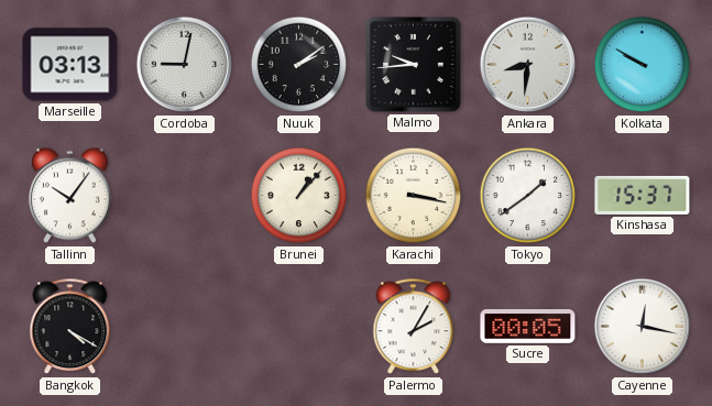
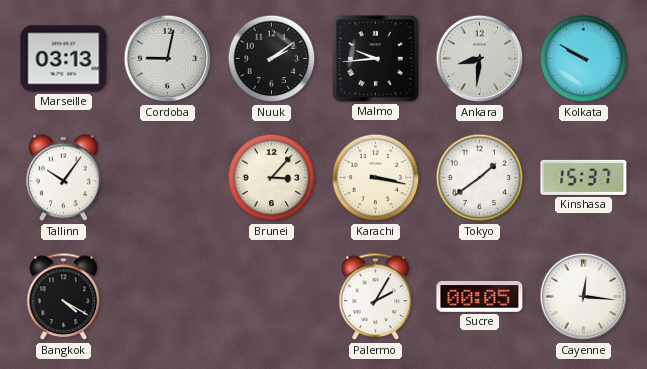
Brunei: 1:07 -> 3:07
Cayenne: 12:17 -> 12:16
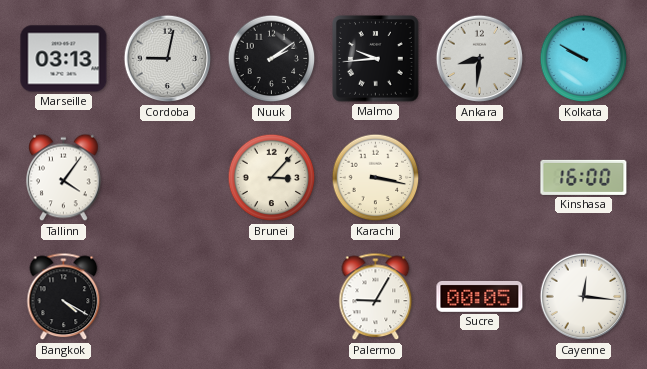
Tallinn: 10:06 -> 4:06
Tokyo: 1:39 -> none
Kinshasa: 15:37 -> 16:00
Palermo: 2:05 -> 9:05
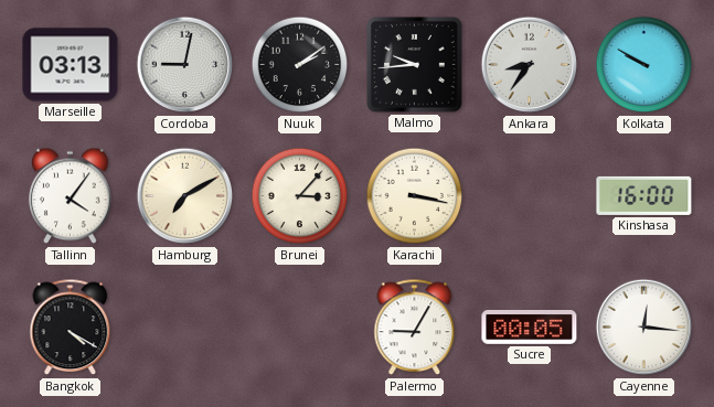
Ankara: 8:31 -> 8:36
Hamburg: none -> 7:10
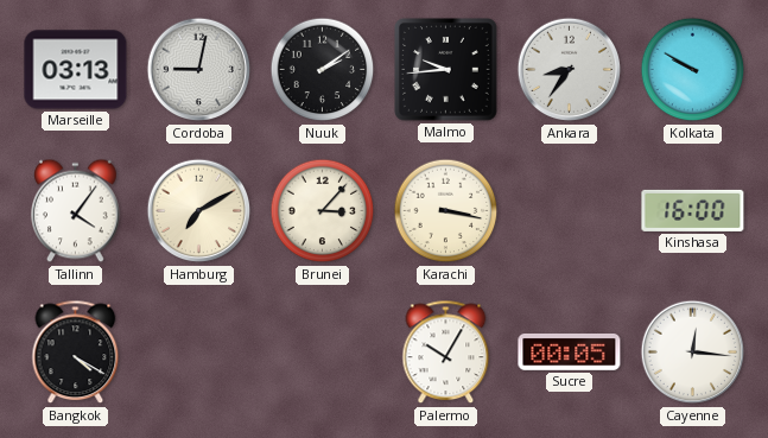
Palermo: 9:05 -> 10:05
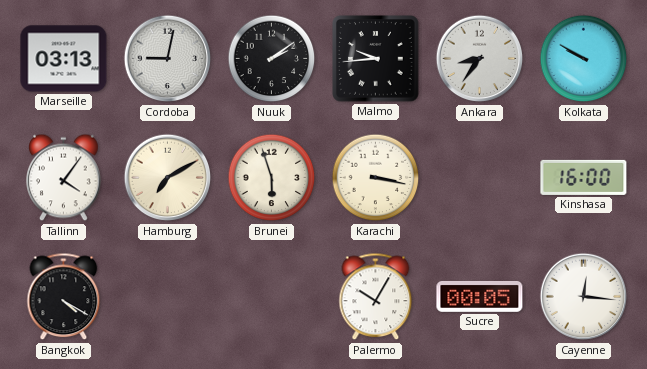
Brunei: 3:07 -> 5:57
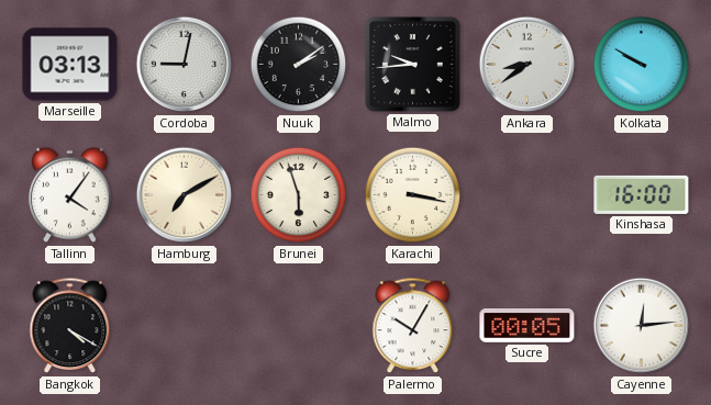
Ankara: 8:36 -> 8:39
Cayenne: 12:16 -> 12:14
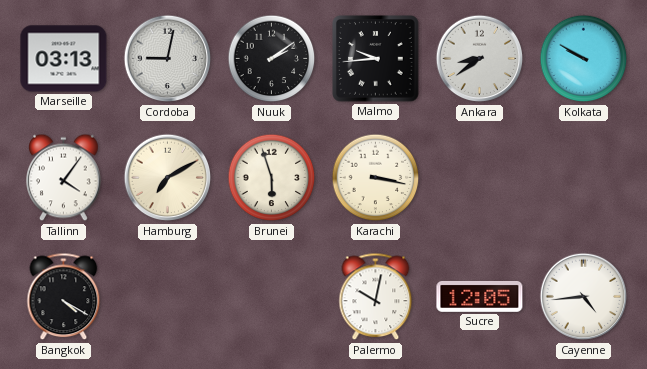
Kinshasa: 16:00 -> none
Palermo: 10:05 -> 10:02
Sucre: 00:05 -> 12:05
Cayenne: 12:14 -> 4:44
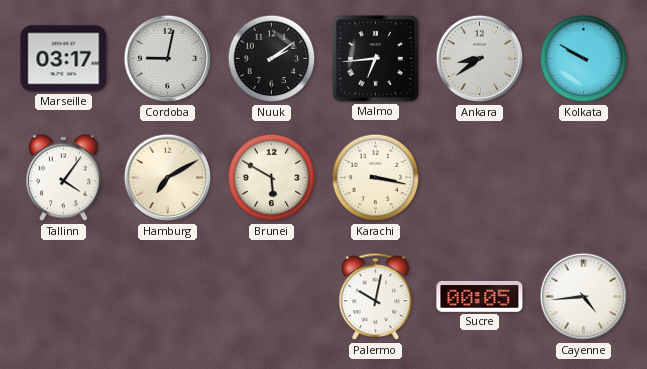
Marseille: 03:13 -> 03:17
Malmo: 9:44 -> 6:44
Brunei: 5:57 -> 5:50
Bangkok: 4:20 -> none
Sucre: 12:05 -> 00:05
